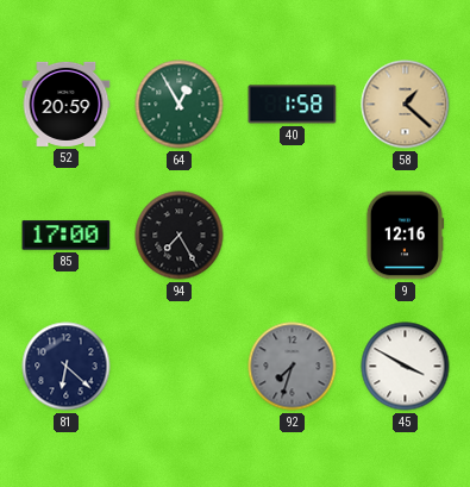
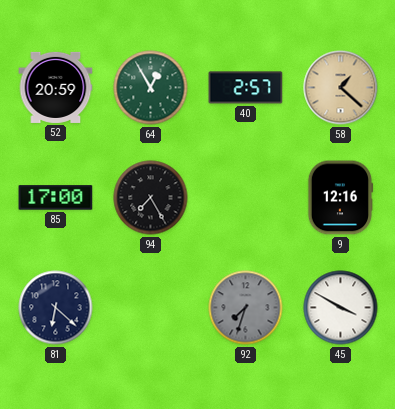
40: 1:58 -> 2:57
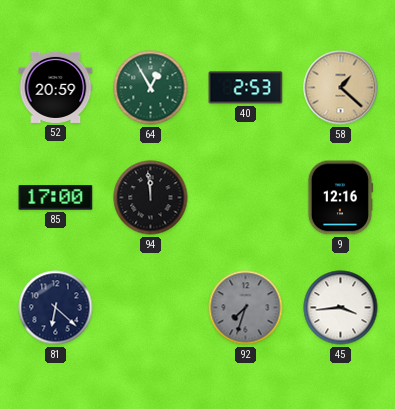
40: 2:57 -> 2:53
94: 7:25 -> 11:59
45: 3:50 -> 3:44
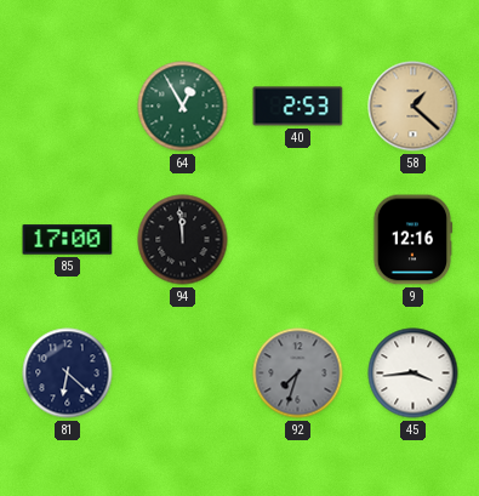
52: 20:59 -> none
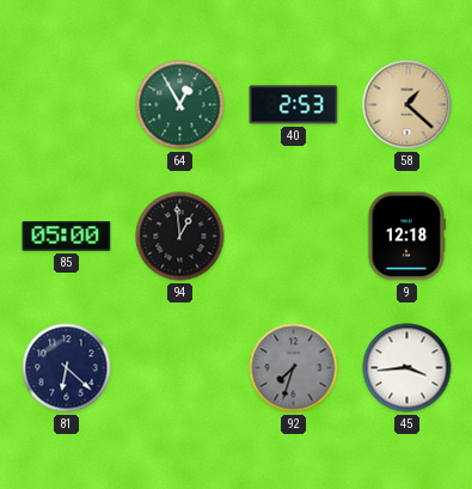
85: 17:00 -> 05:00
94: 11:59 -> 12:59
9: 12:16 -> 12:18
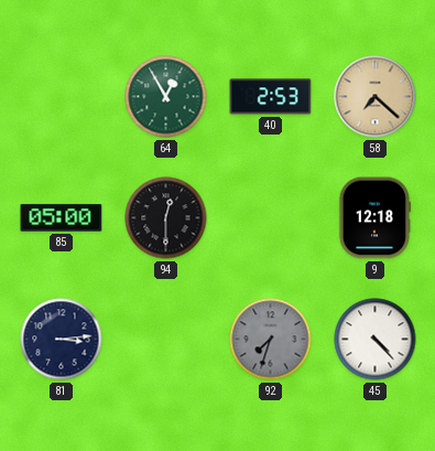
58: 1:22 -> 7:22
94: 12:59 -> 12:30
81: 6:22 -> 3:14
45: 3:44 -> 4:23
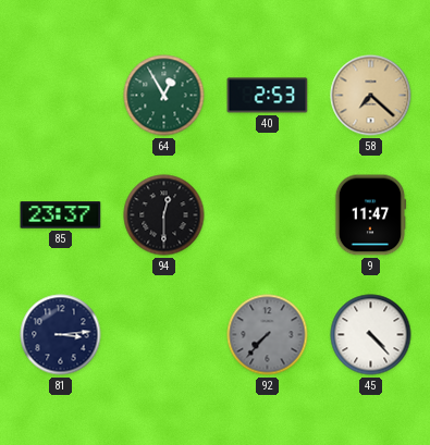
85: 05:00 -> 23:37
9: 12:18 -> 11:47
92: 7:33 -> 7:37
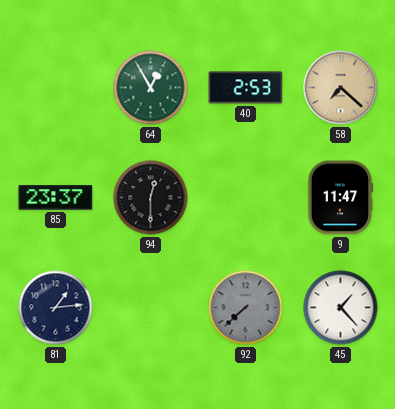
81: 3:14 -> 1:14
92: 7:37 -> 7:38
45: 4:23 -> 1:23
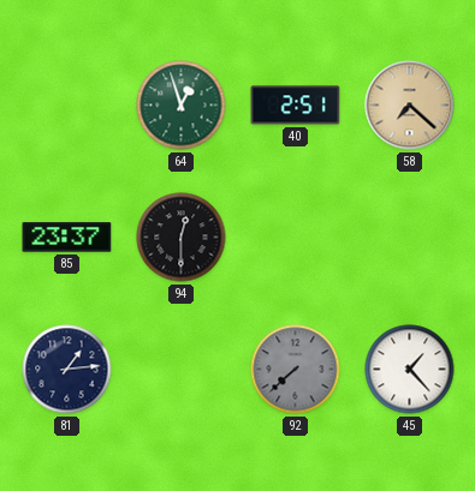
64: 12:55 -> 12:57
40: 2:53 -> 2:51
9: 11:47 -> none
